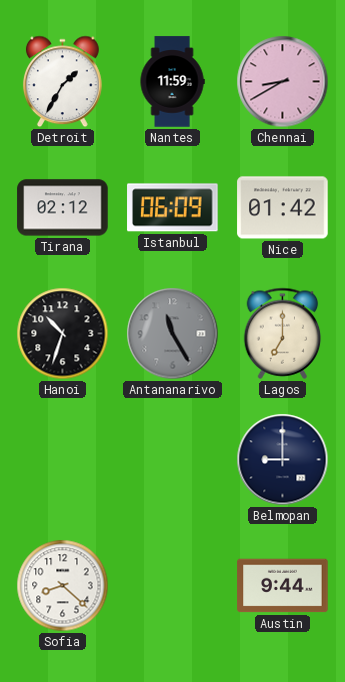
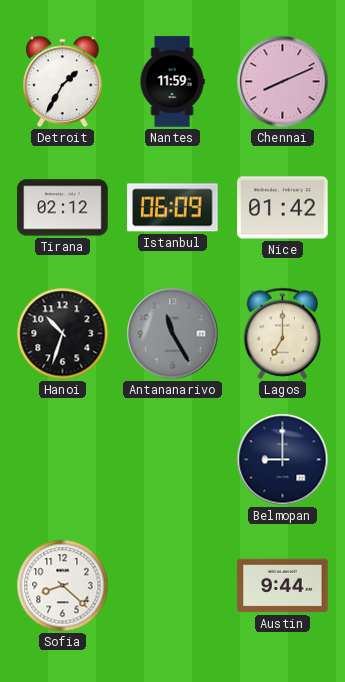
Chennai: 8:40 -> 8:11
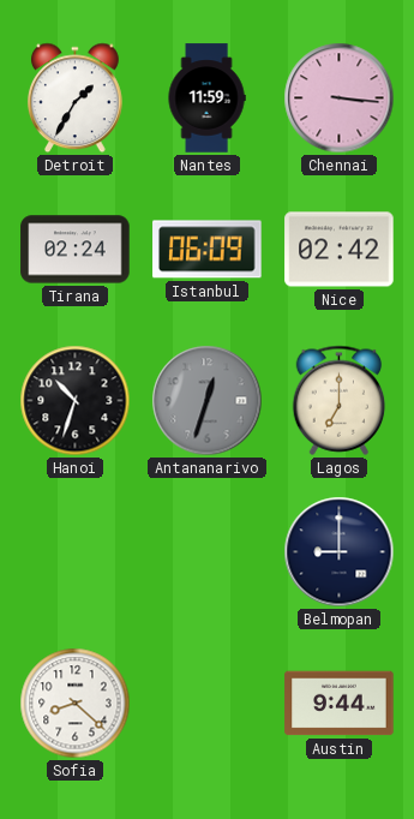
Chennai: 8:11 -> 3:16
Tirana: 02:12 -> 02:24
Nice: 01:42 -> 02:42
Antananarivo: 11:25 -> 12:33
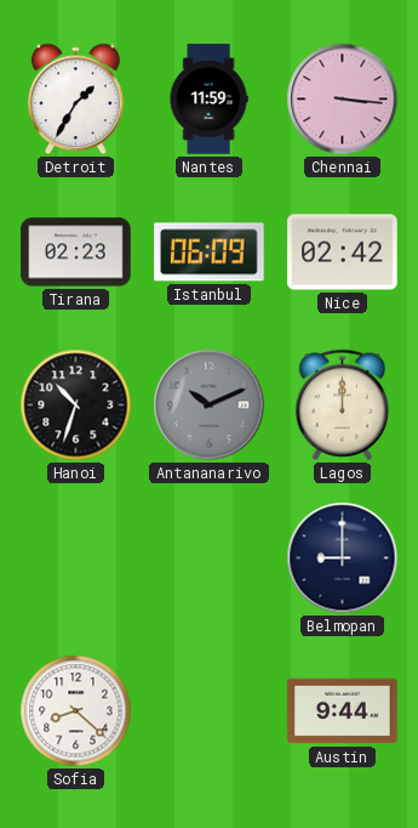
Tirana: 02:24 -> 02:23
Antananarivo: 12:33 -> 10:11
Lagos: 7:00 -> 12:00
